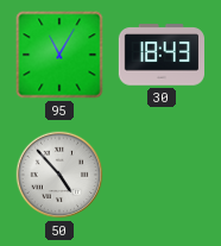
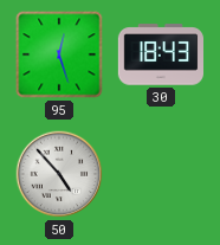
95: 11:05 -> 12:27
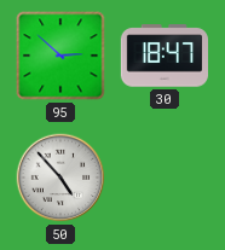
95: 12:27 -> 2:52
30: 18:43 -> 18:47
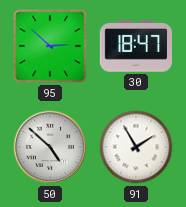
50: 4:53 -> 4:52
91: none -> 1:55
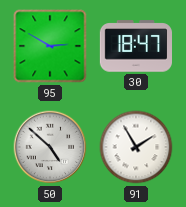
95: 2:52 -> 2:50
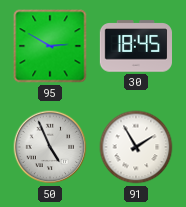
30: 18:47 -> 18:45
50: 4:52 -> 4:56
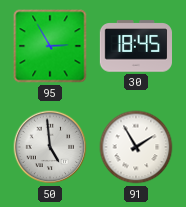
95: 2:50 -> 2:55
50: 4:56 -> 4:59
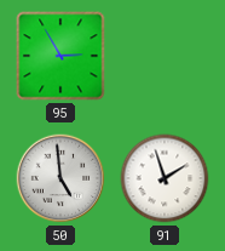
30: 18:45 -> none
91: 1:55 -> 1:57
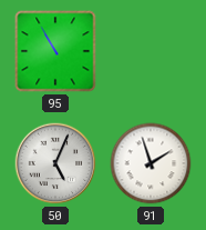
95: 2:55 -> 10:55
50: 4:59 -> 5:04
